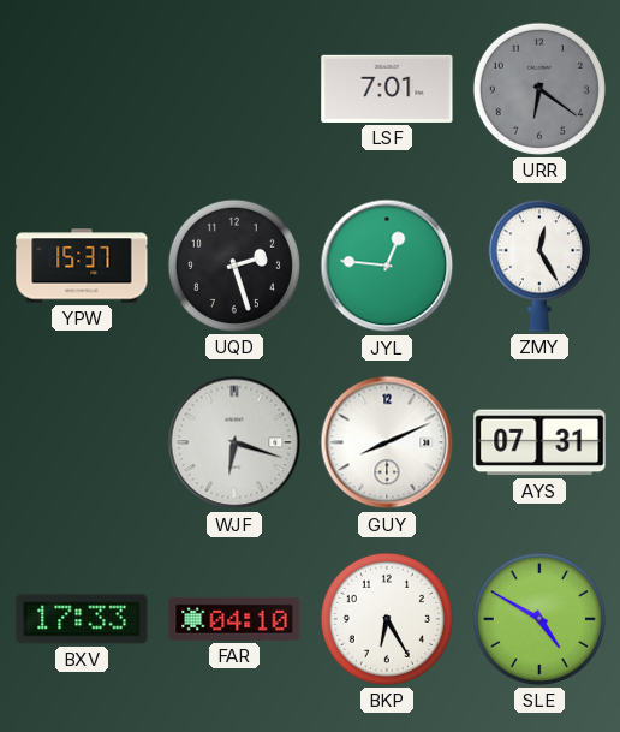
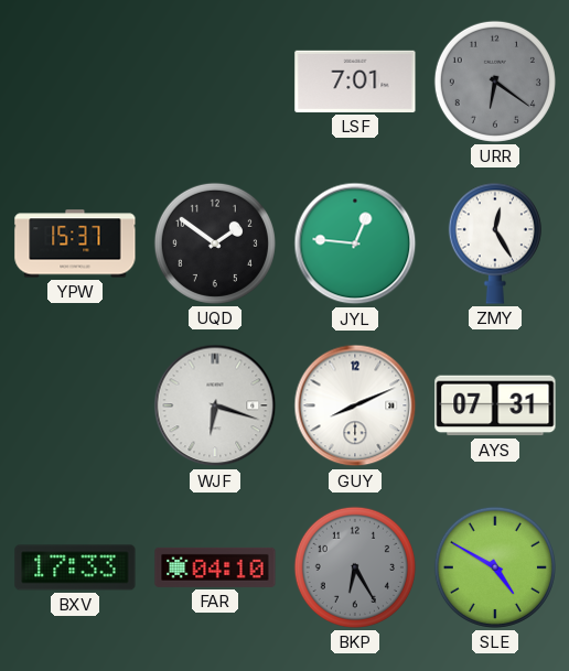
UQD: 2:27 -> 1:51
BKP dial: white -> grey
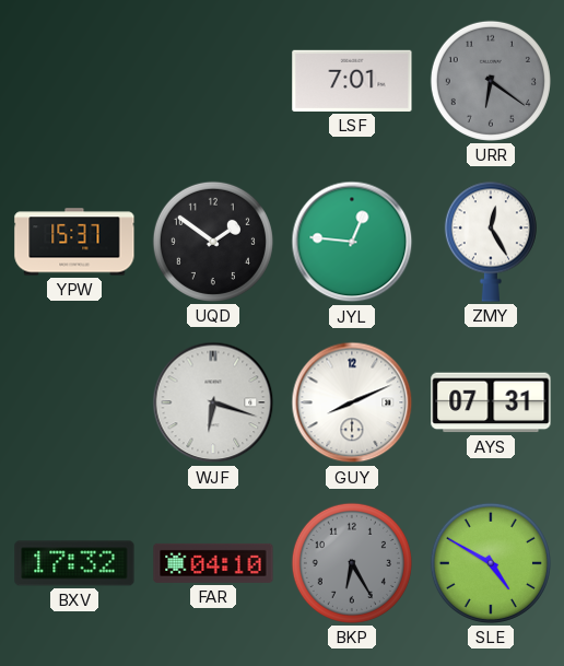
BXV: 17:33 -> 17:32
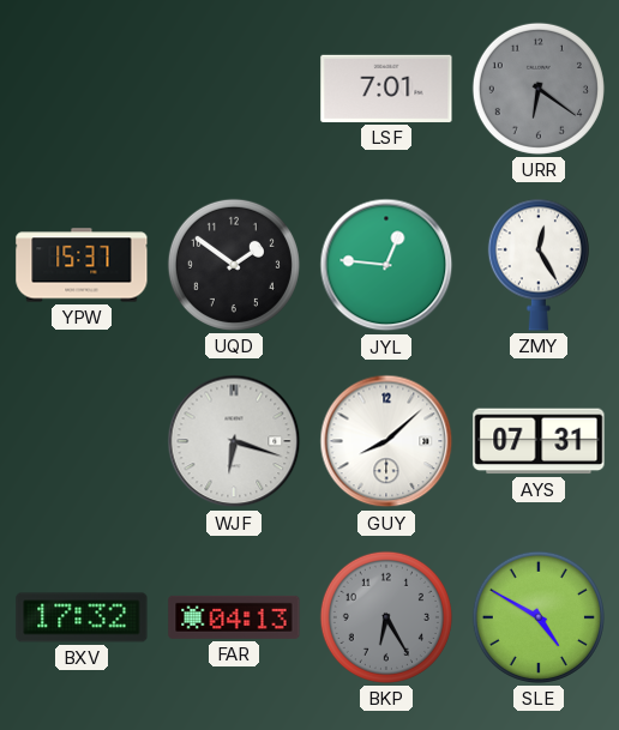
GUY: 8:11 -> 8:08
FAR: 04:10 -> 04:13
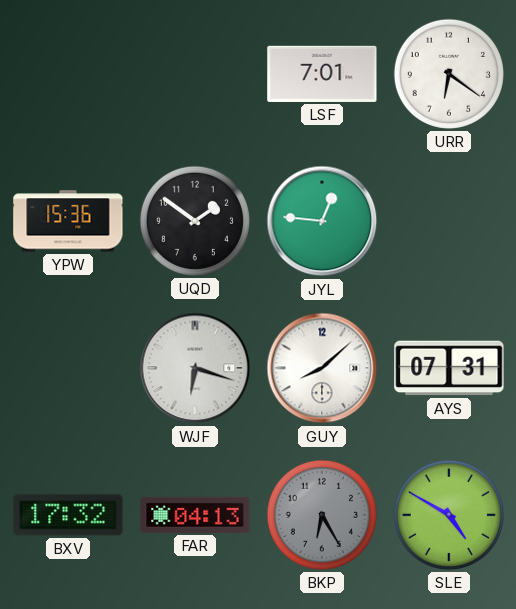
URR dial: grey -> white
YPW: 15:37 -> 15:36
ZMY: 12:25 -> none
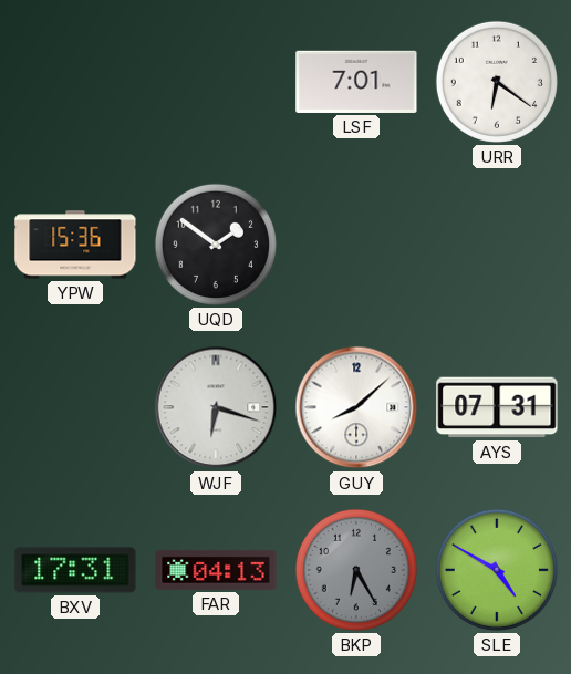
JYL: 12:46 -> none
BXV: 17:32 -> 17:31
